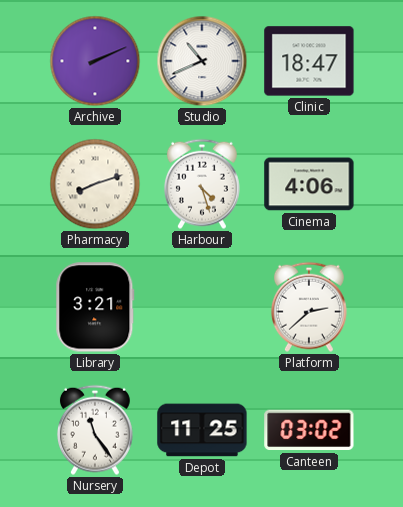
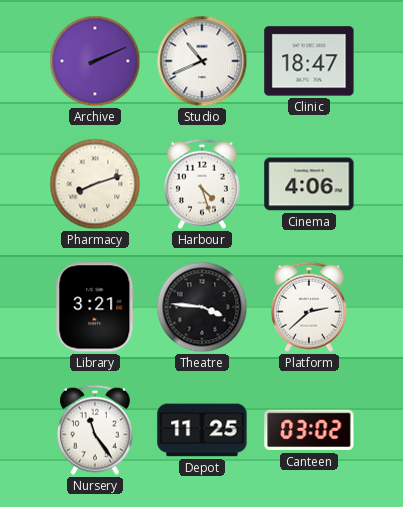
Theatre: none -> 3:46
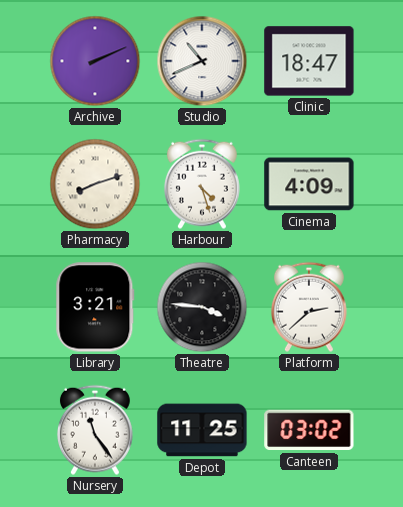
Cinema: 4:06 -> 4:09
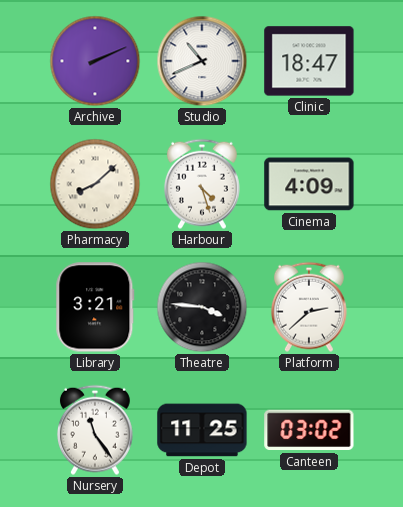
Pharmacy: 8:12 -> 8:08
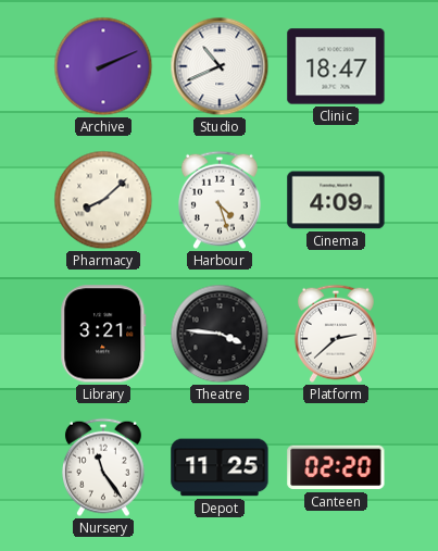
Canteen: 03:02 -> 02:20
